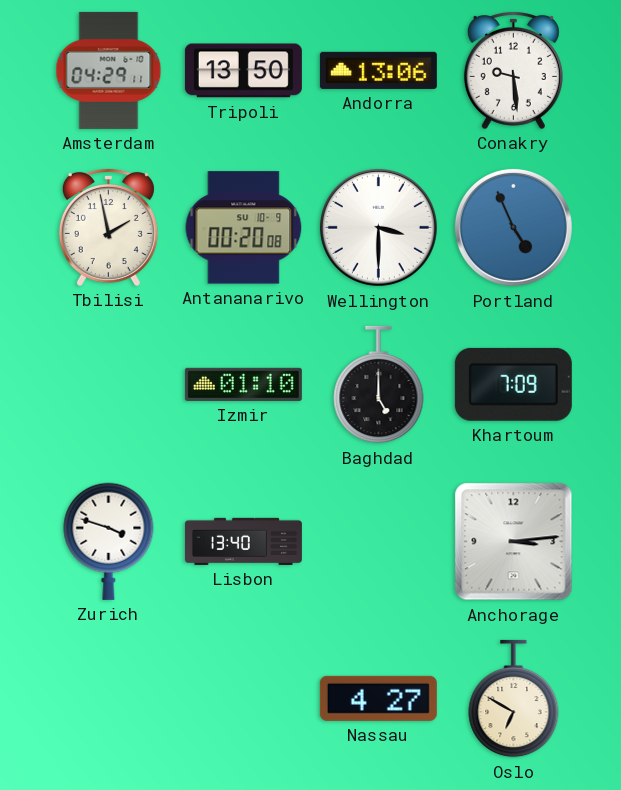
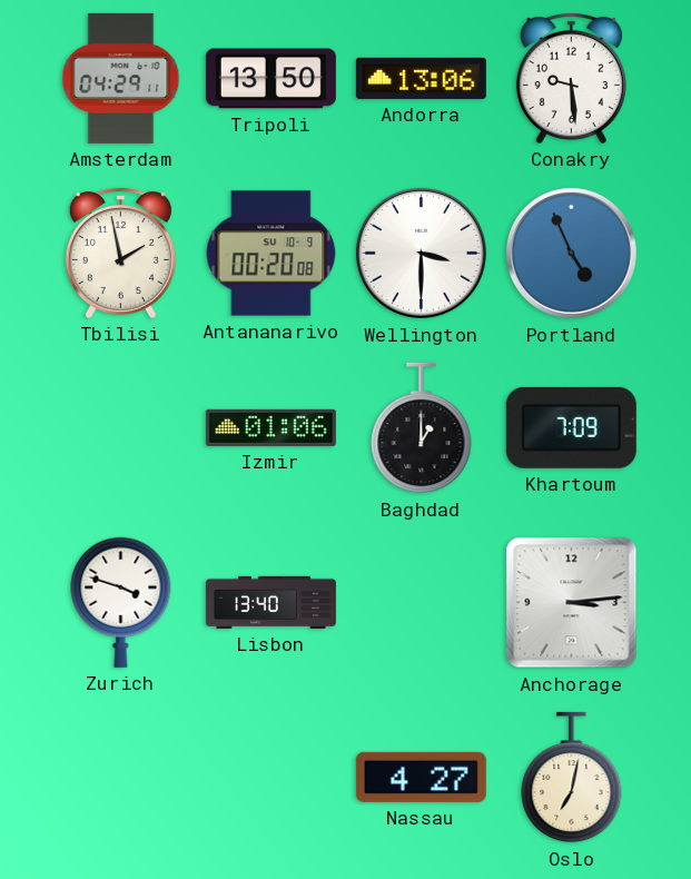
Izmir: 01:10 -> 01:06
Baghdad: 5:00 -> 1:00
Oslo: 6:50 -> 7:02
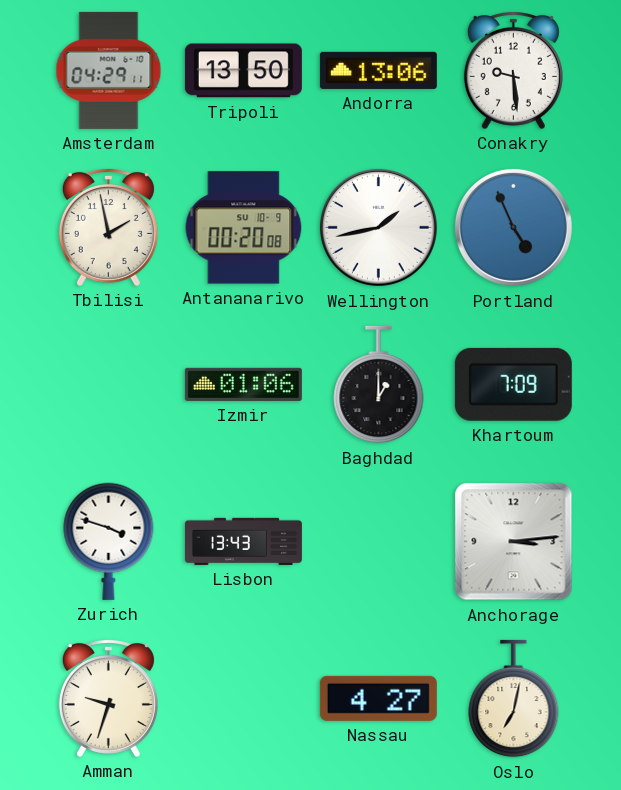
Wellington: 3:30 -> 1:43
Lisbon: 13:40 -> 13:43
Amman: none -> 9:33
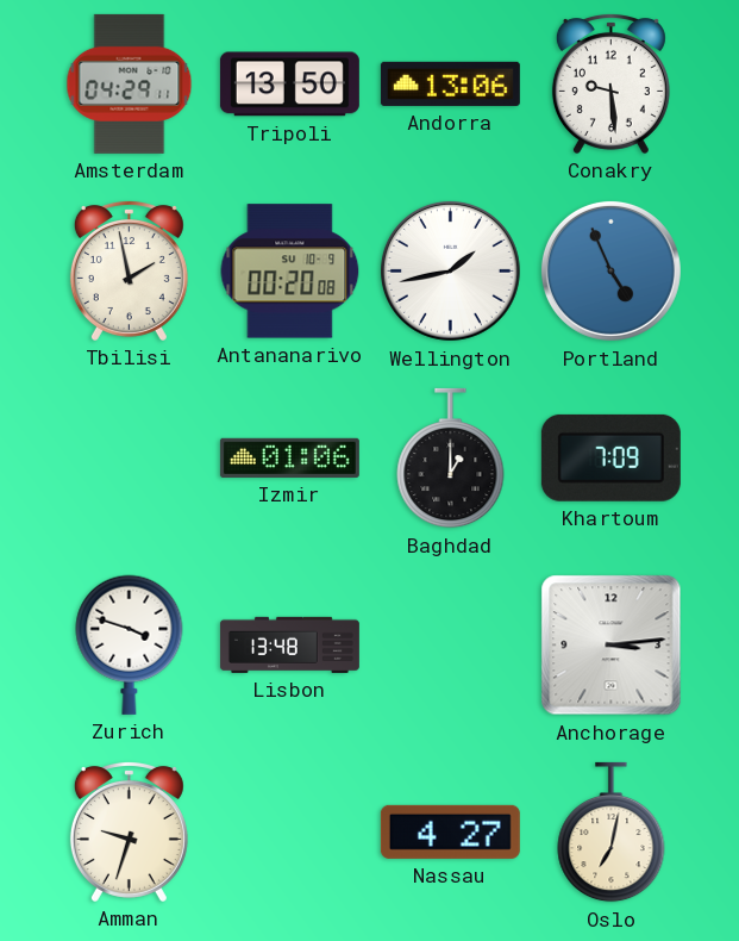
Lisbon: 13:43 -> 13:48
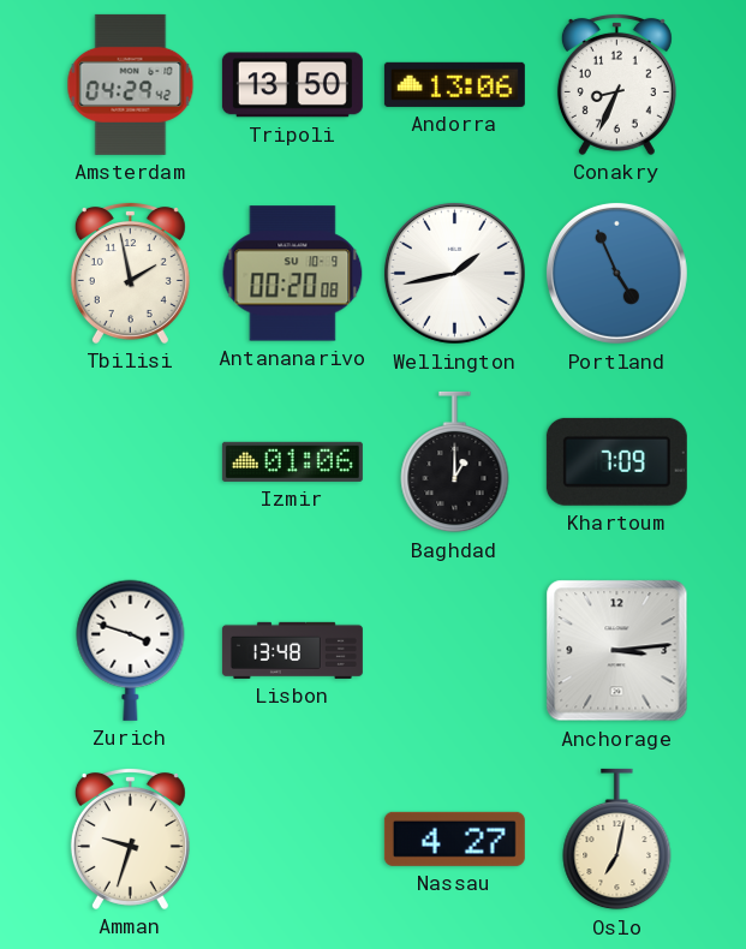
Amsterdam: 04:29:11 -> 04:29:42
Conakry: 9:29 -> 8:34
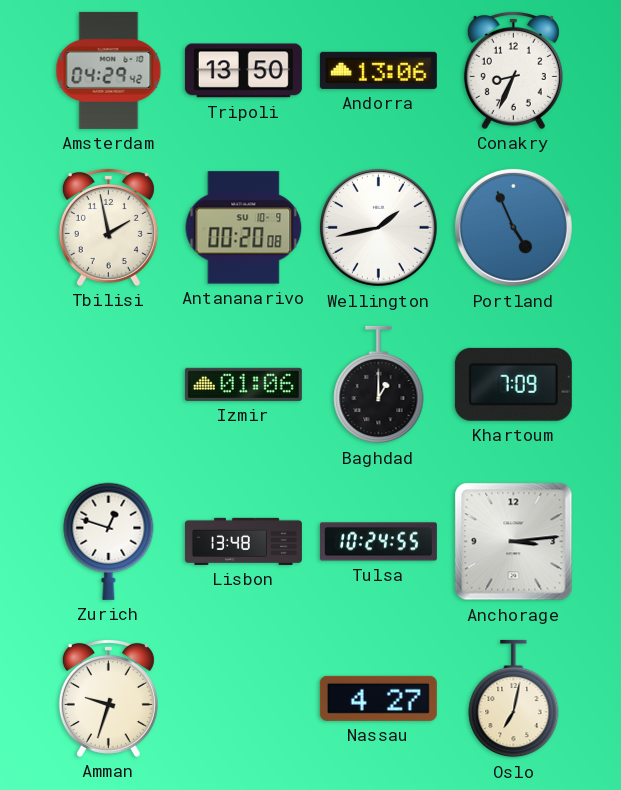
Zurich: 3:48 -> 12:48
Tulsa: none -> 10:24
